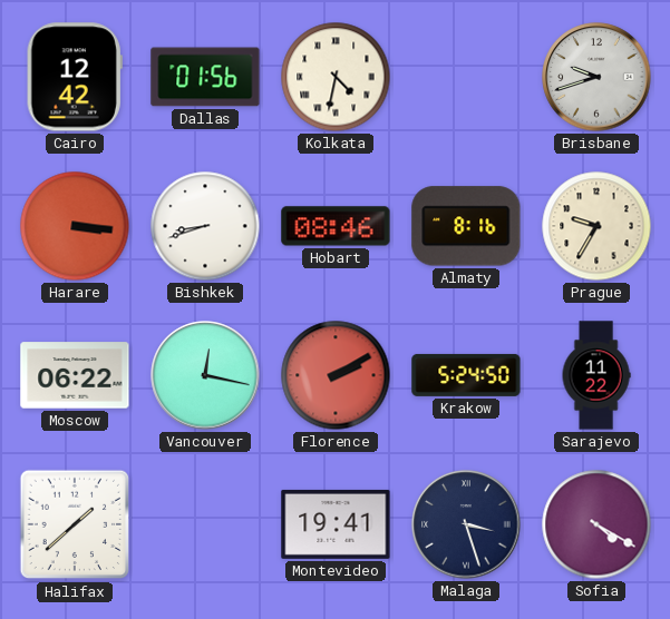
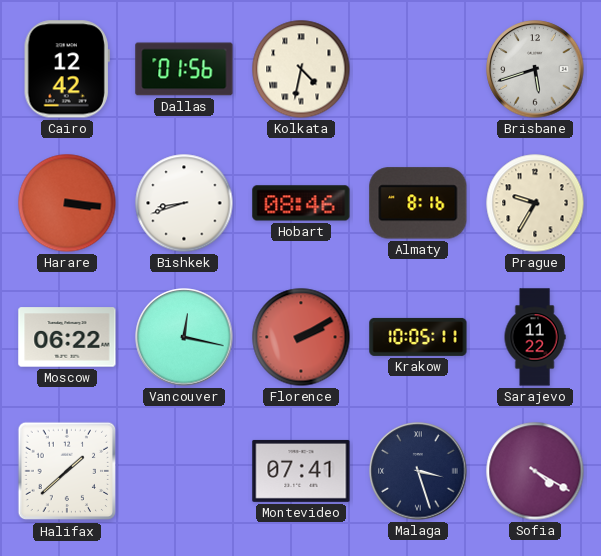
Brisbane: 9:42 -> 5:42
Krakow: 5:24 -> 10:05
Montevideo: 19:41 -> 07:41
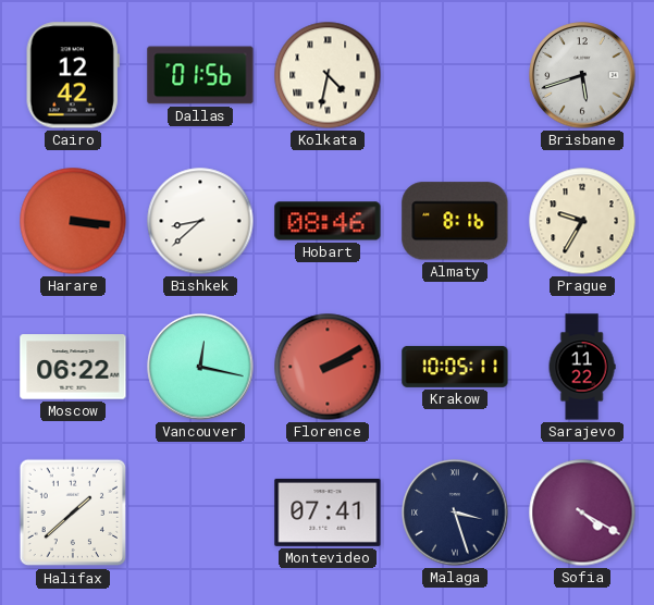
Bishkek: 8:42 -> 8:38
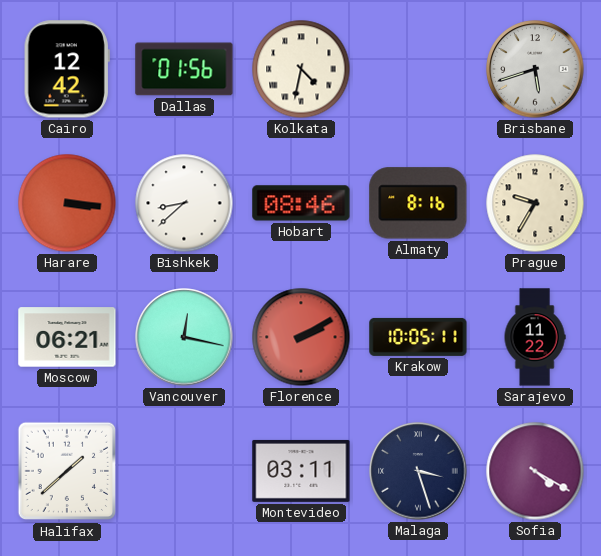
Moscow: 06:22 -> 06:21
Montevideo: 07:41 -> 03:11
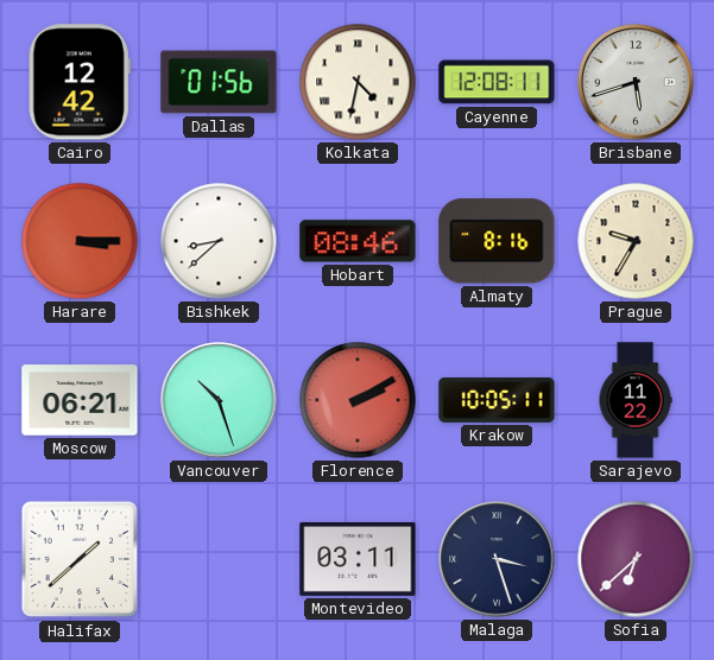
Cayenne: none -> 12:08
Harare: 3:16 -> 3:15
Vancouver: 12:17 -> 10:27
Sofia: 4:20 -> 6:38
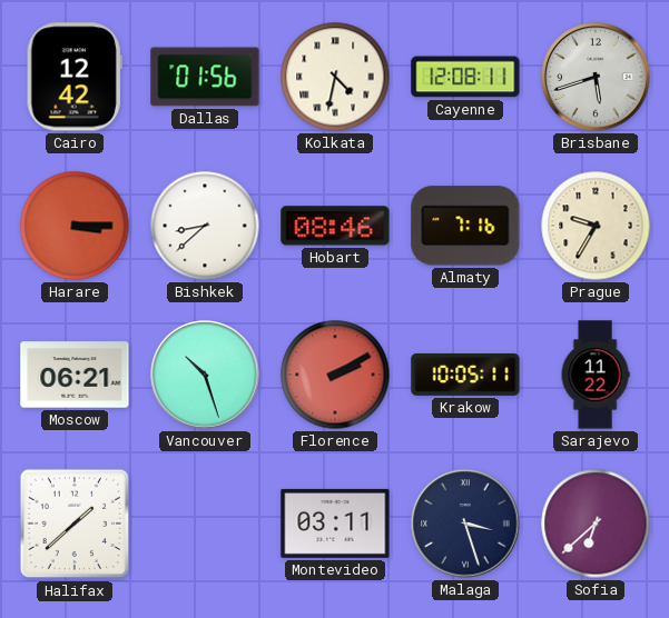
Almaty: 8:16 -> 7:16
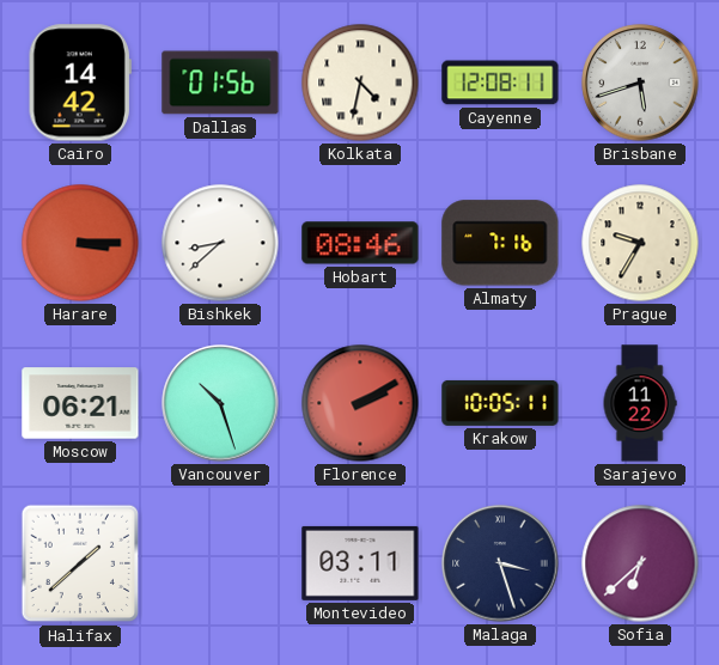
Cairo: 12:42 -> 14:42
